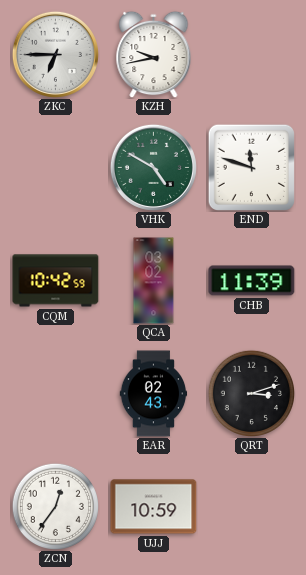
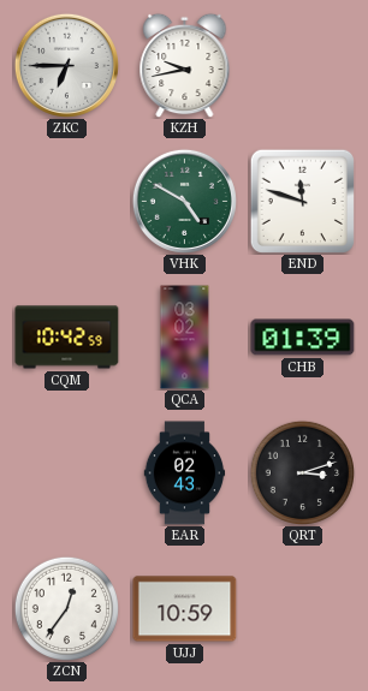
CHB: 11:39 -> 01:39
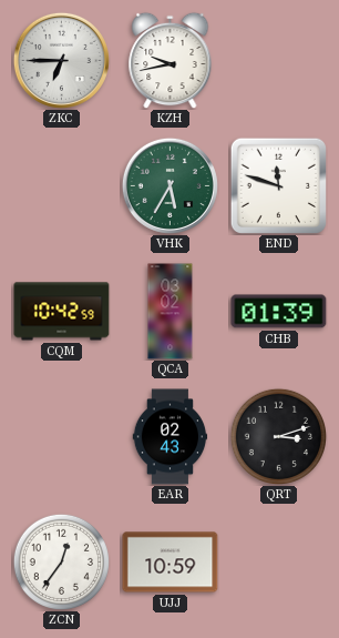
VHK: 4:50 -> 5:35
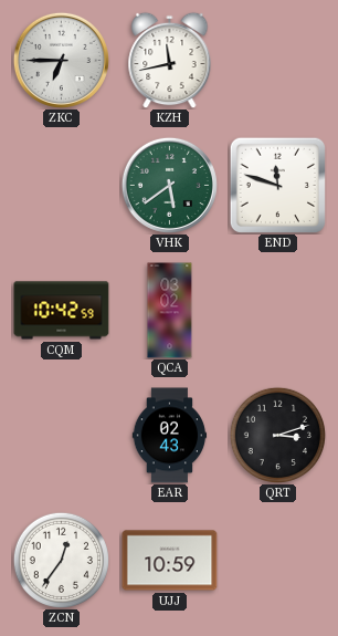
KZH: 9:43 -> 11:43
VHK: 5:35 -> 5:39
CHB: 01:39 -> none
